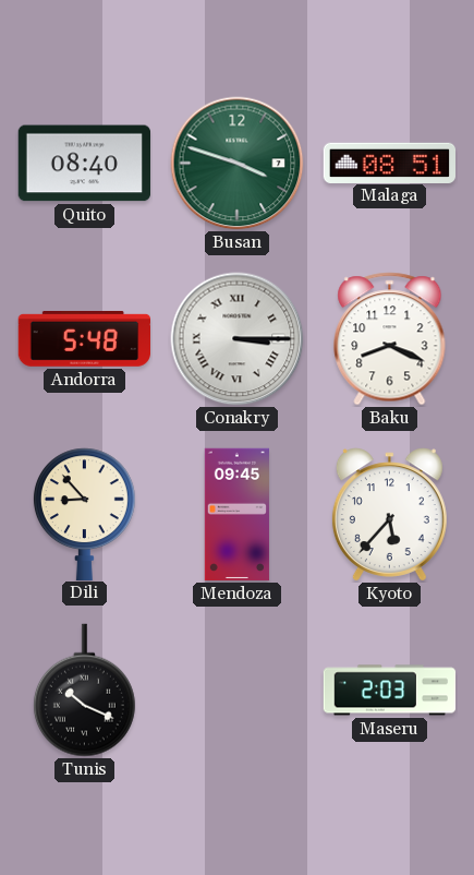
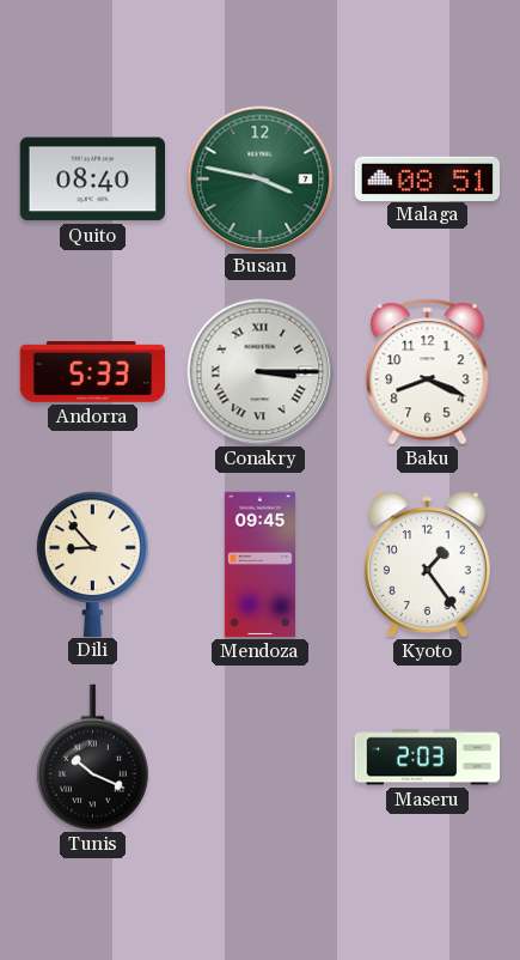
Busan: 3:48 -> 3:47
Andorra: 5:48 -> 5:33
Kyoto: 5:37 -> 1:24
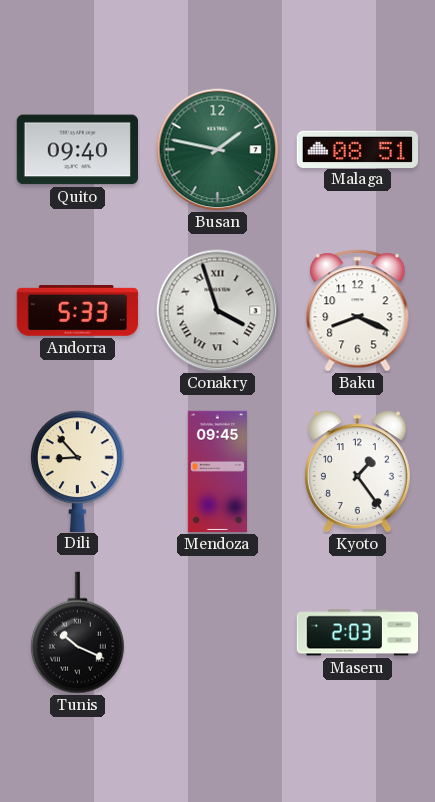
Quito: 08:40 -> 09:40
Busan: 3:47 -> 1:47
Conakry: 3:15 -> 3:57
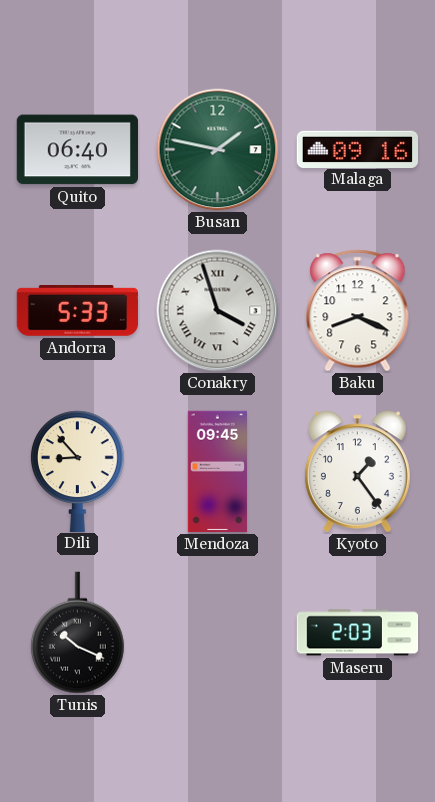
Quito: 09:40 -> 06:40
Malaga: 08:51 -> 09:16
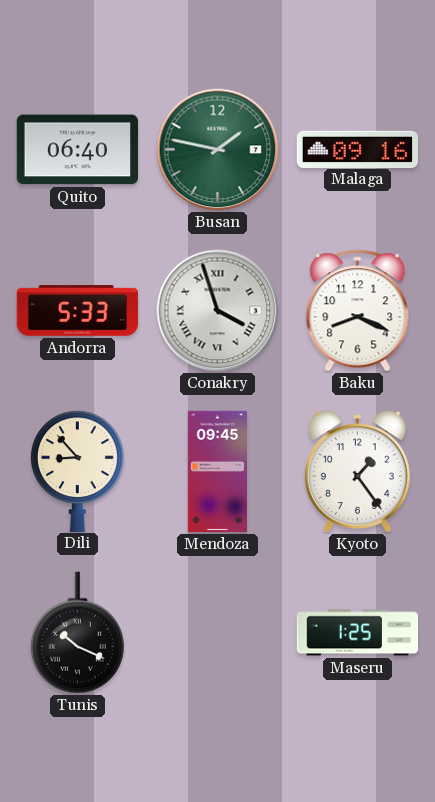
Maseru: 2:03 -> 1:25
